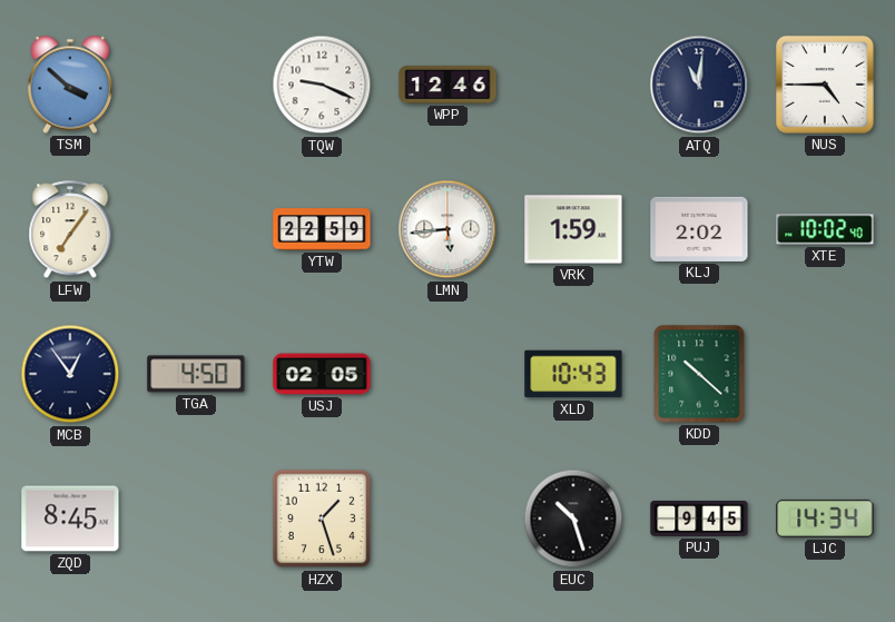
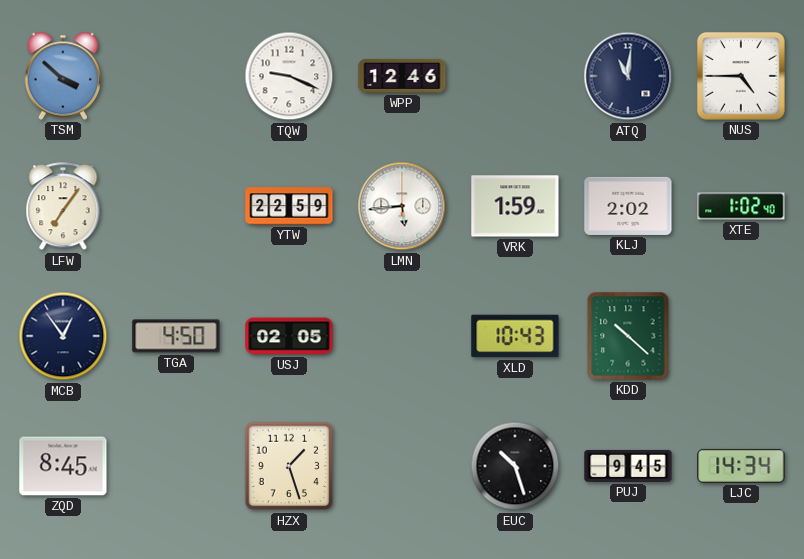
XTE: 10:02 -> 1:02
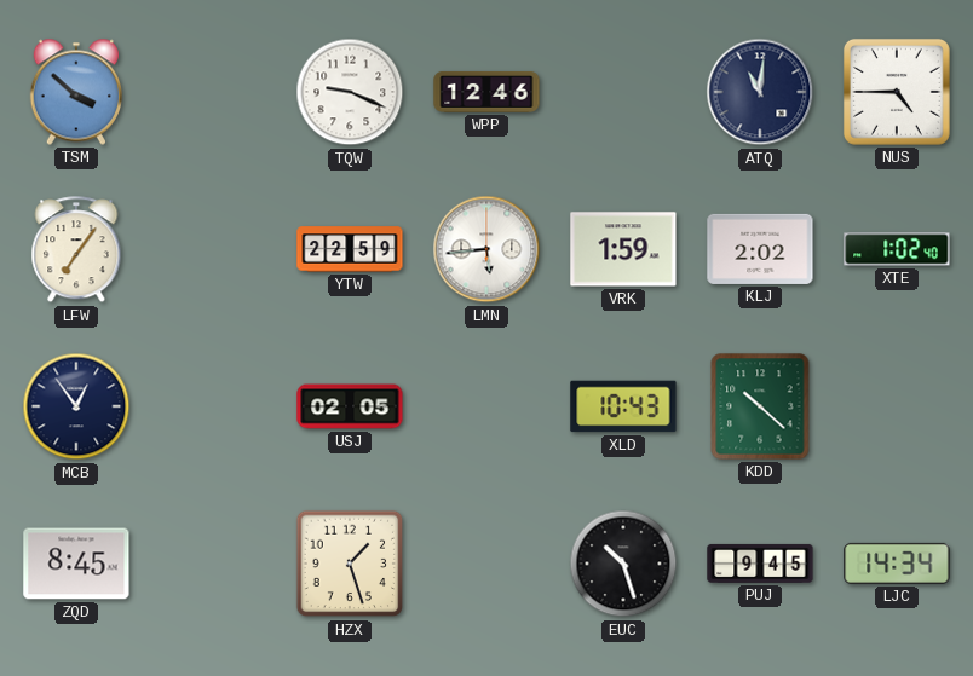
TGA: 4:50 -> none
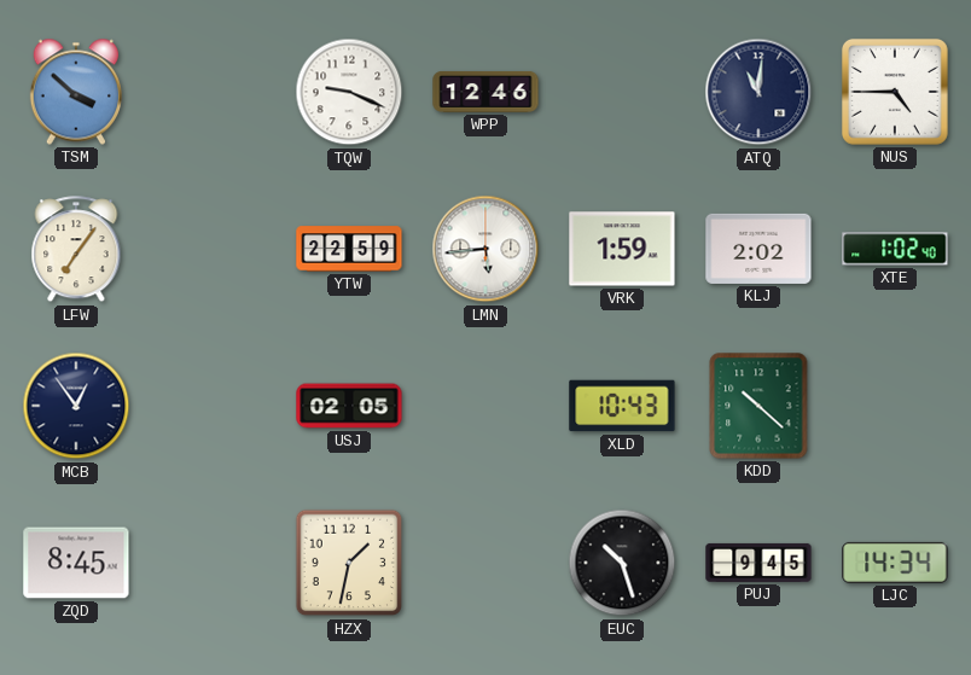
HZX: 1:27 -> 1:32
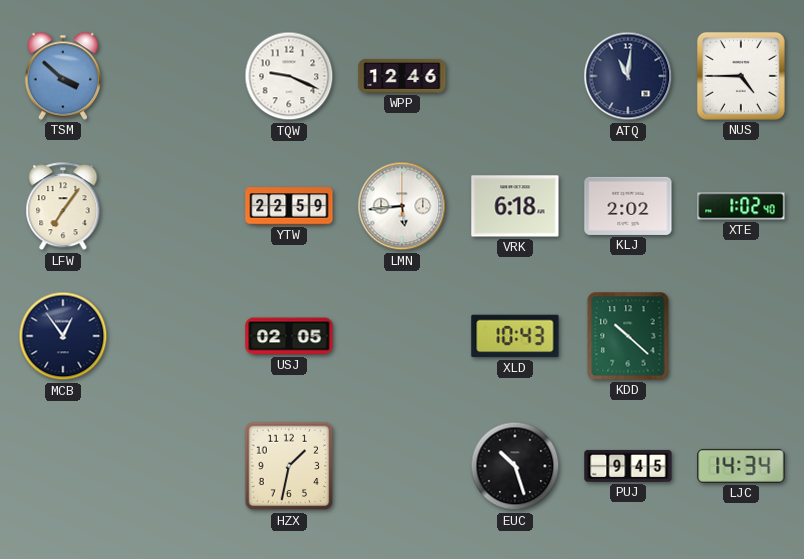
VRK: 1:59 -> 6:18
ZQD: 8:45 -> none
